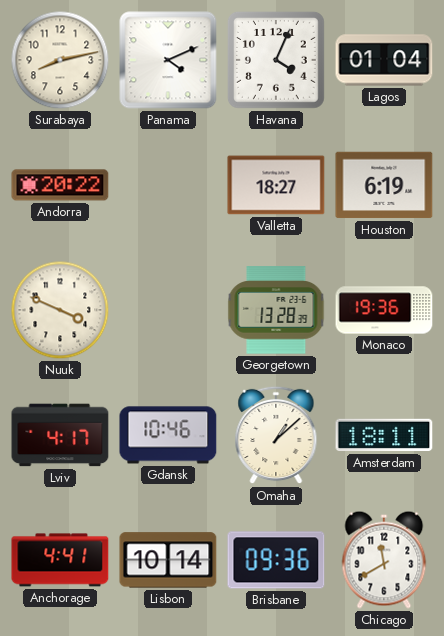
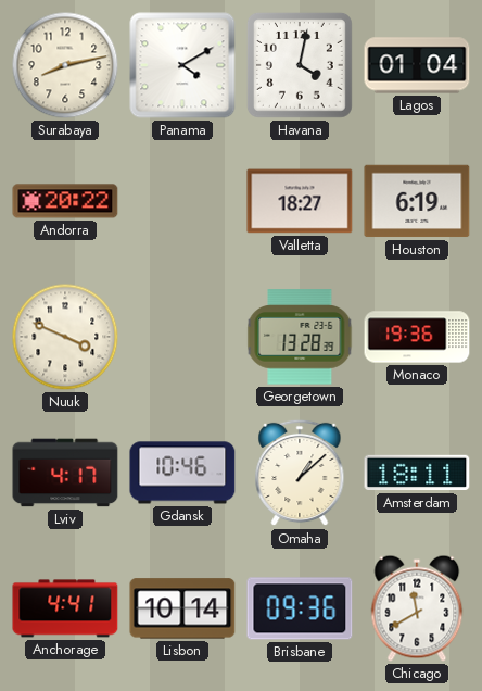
Panama: 4:11 -> 4:10
Havana: 4:04 -> 4:02
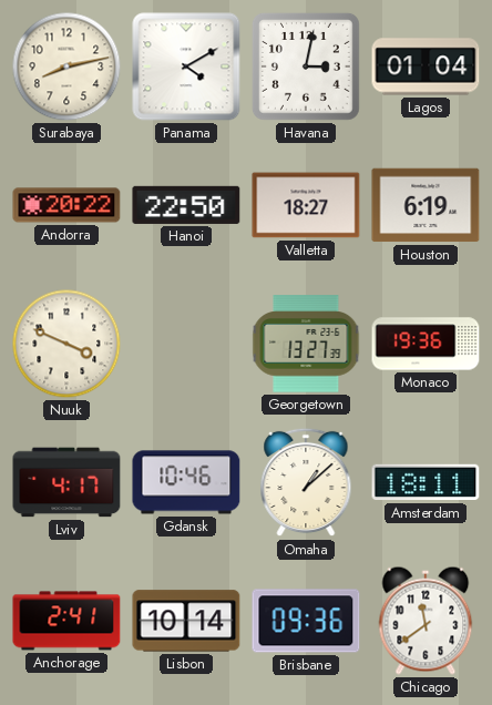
Havana: 4:02 -> 3:02
Hanoi: none -> 22:50
Georgetown: 13:28 -> 13:27
Anchorage: 4:41 -> 2:41
Chicago: 11:40 -> 11:39
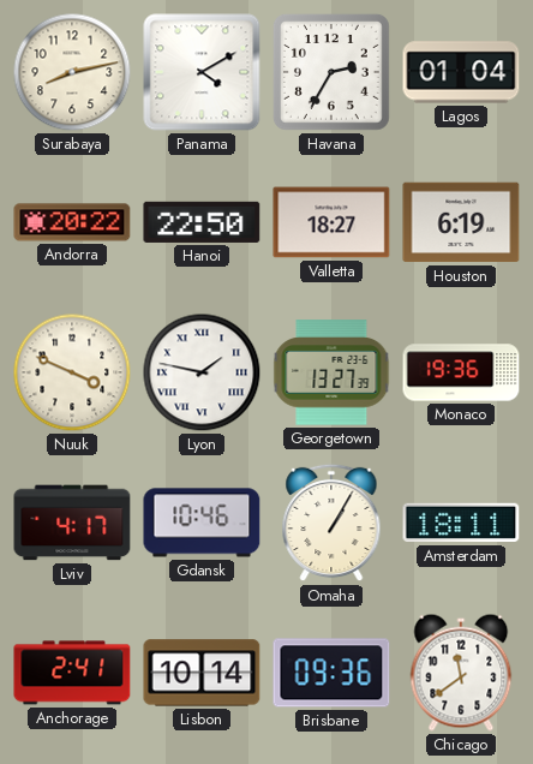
Havana: 3:02 -> 2:35
Lyon: none -> 1:47
Omaha: 1:08 -> 1:05
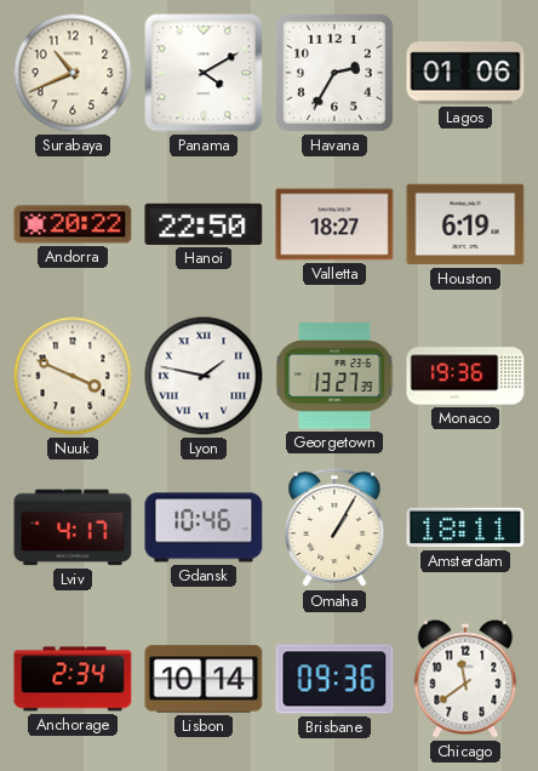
Surabaya: 8:13 -> 10:41
Lagos: 01:04 -> 01:06
Anchorage: 2:41 -> 2:34
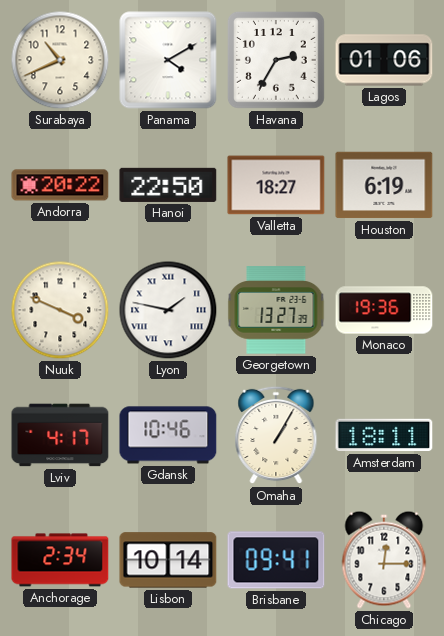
Brisbane: 09:36 -> 09:41
Chicago: 11:39 -> 12:15
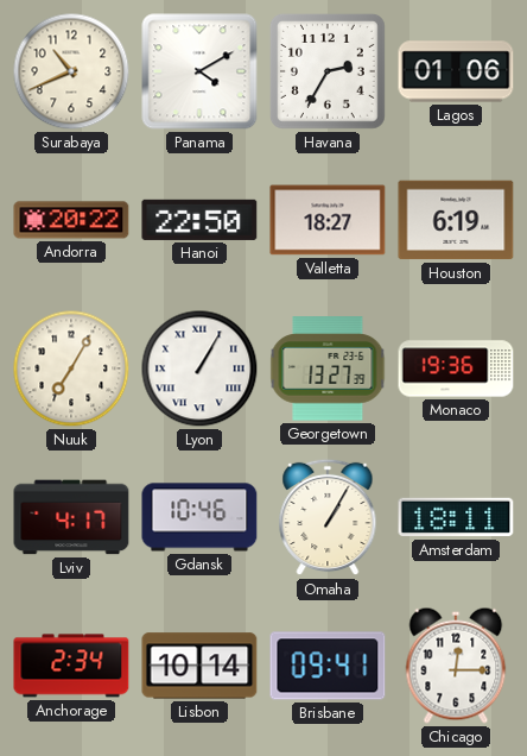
Nuuk: 3:49 -> 7:05
Lyon: 1:47 -> 1:05
